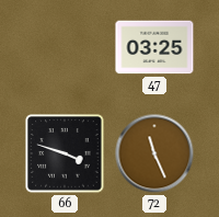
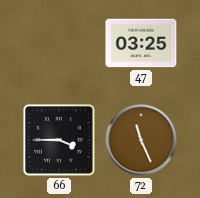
66: 3:48 -> 3:45
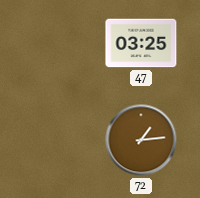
66: 3:45 -> none
72: 11:26 -> 1:14
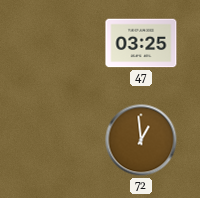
72: 1:14 -> 12:59
